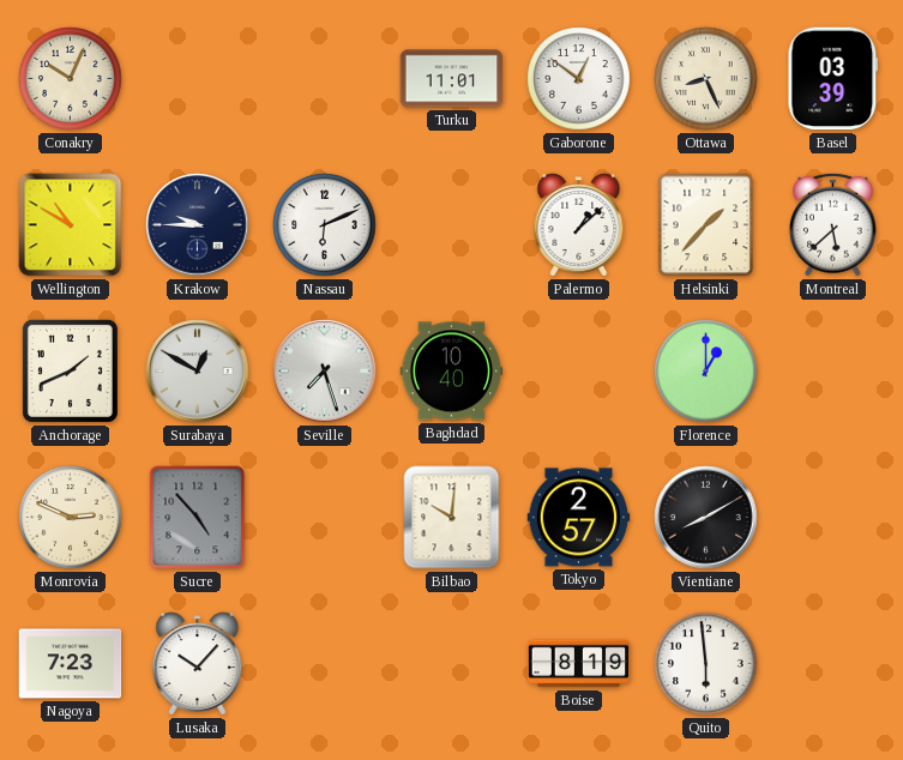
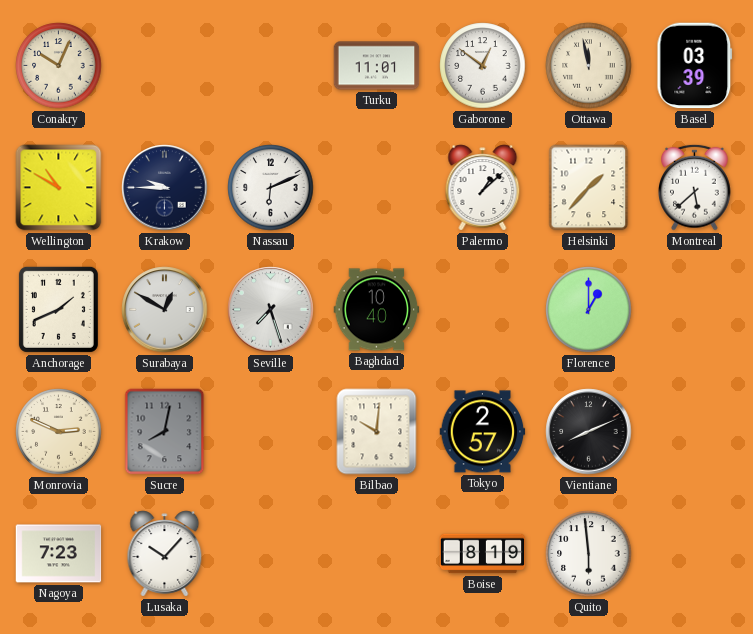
Ottawa: 8:26 -> 11:58
Sucre: 4:53 -> 8:02
Vientiane: 8:10 -> 8:11
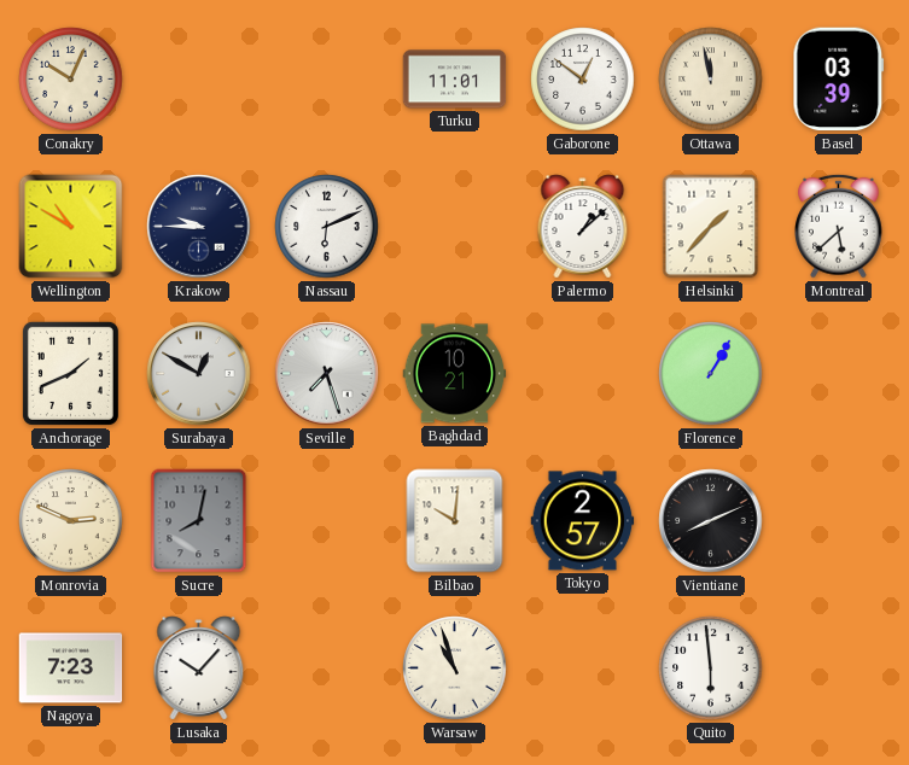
Baghdad: 10:40 -> 10:21
Florence: 1:00 -> 1:05
Warsaw: none -> 10:57
Boise: 8:19 -> none
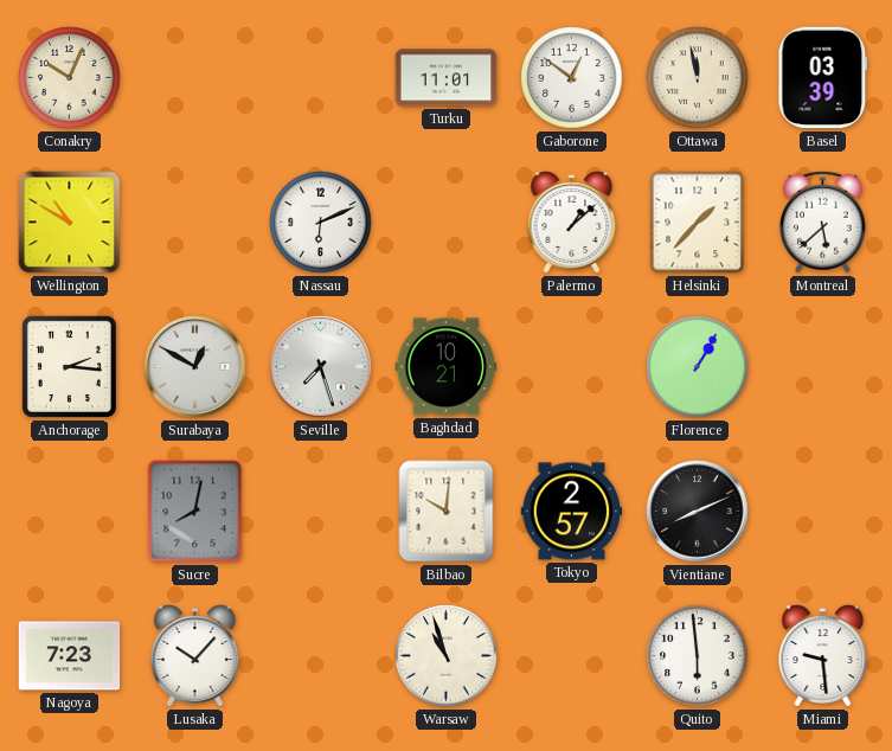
Krakow: 9:45 -> none
Anchorage: 1:41 -> 2:16
Monrovia: 2:49 -> none
Miami: none -> 9:29
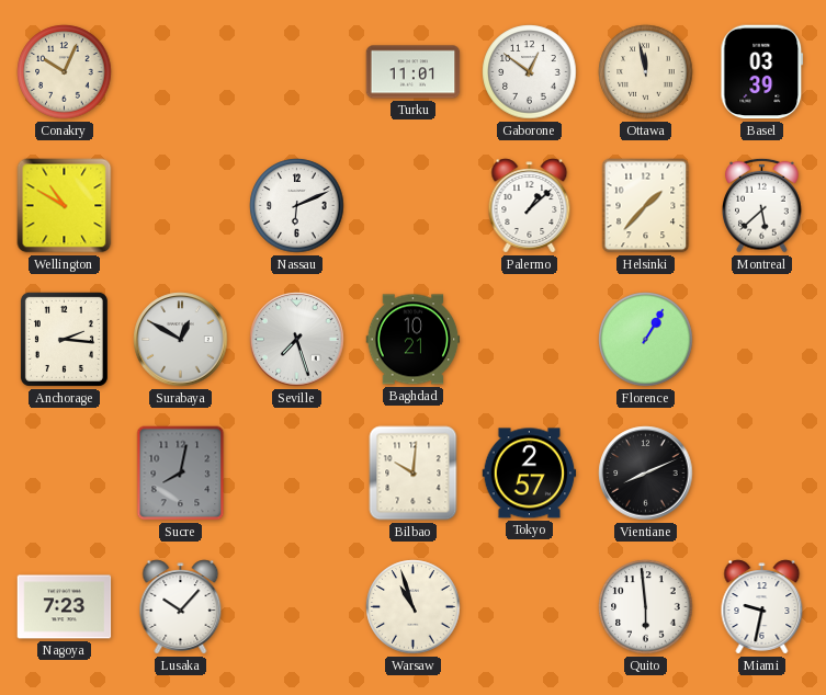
Miami: 9:29 -> 9:32
